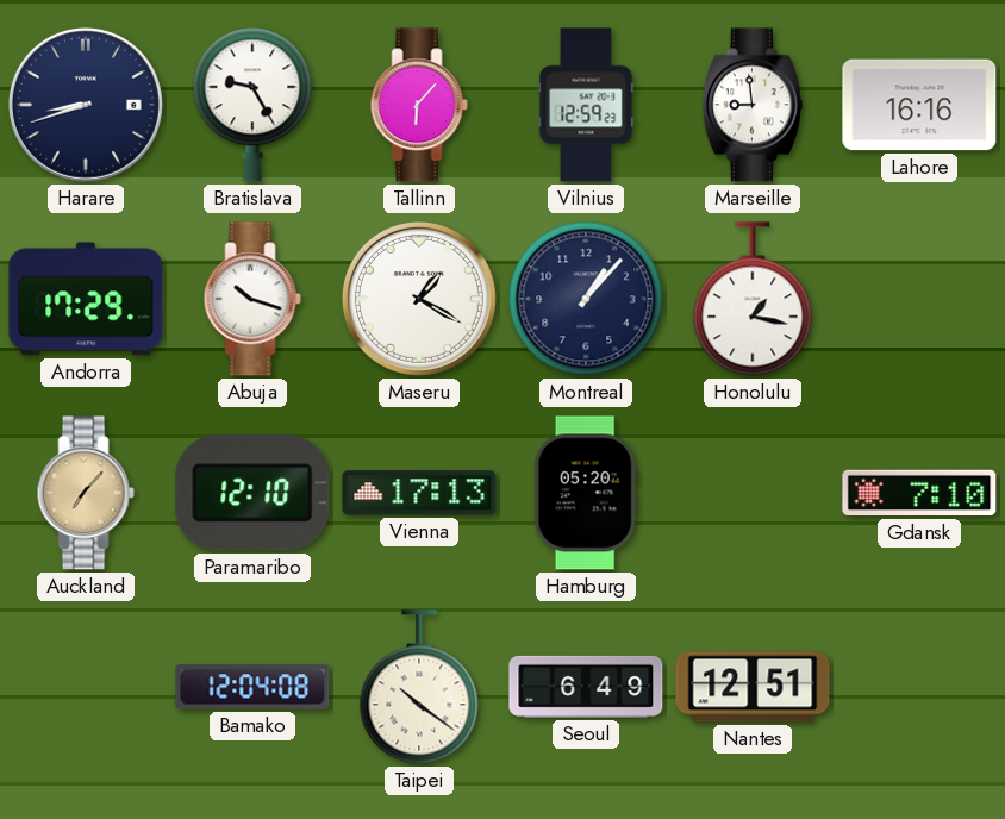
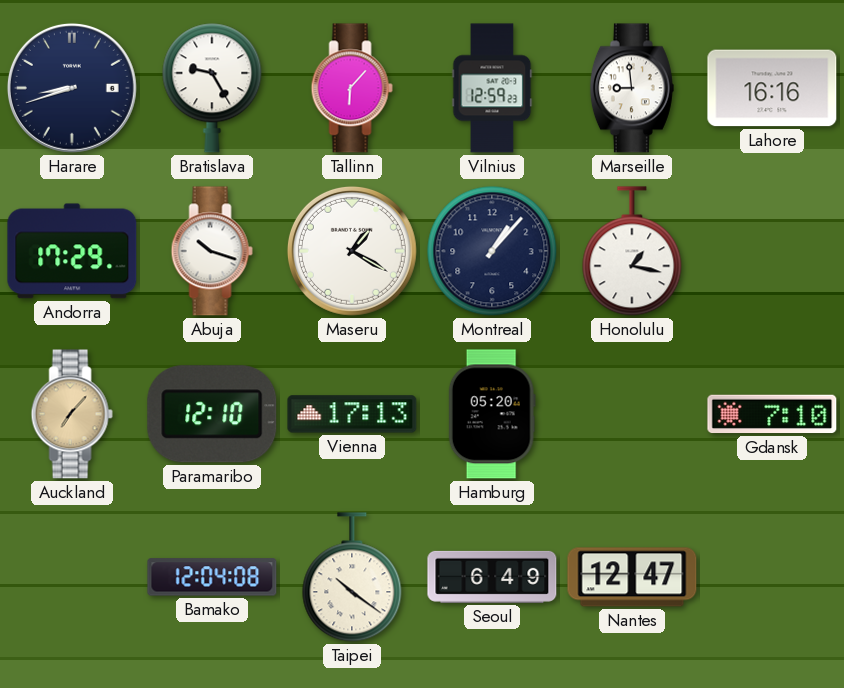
Nantes: 12:51 -> 12:47
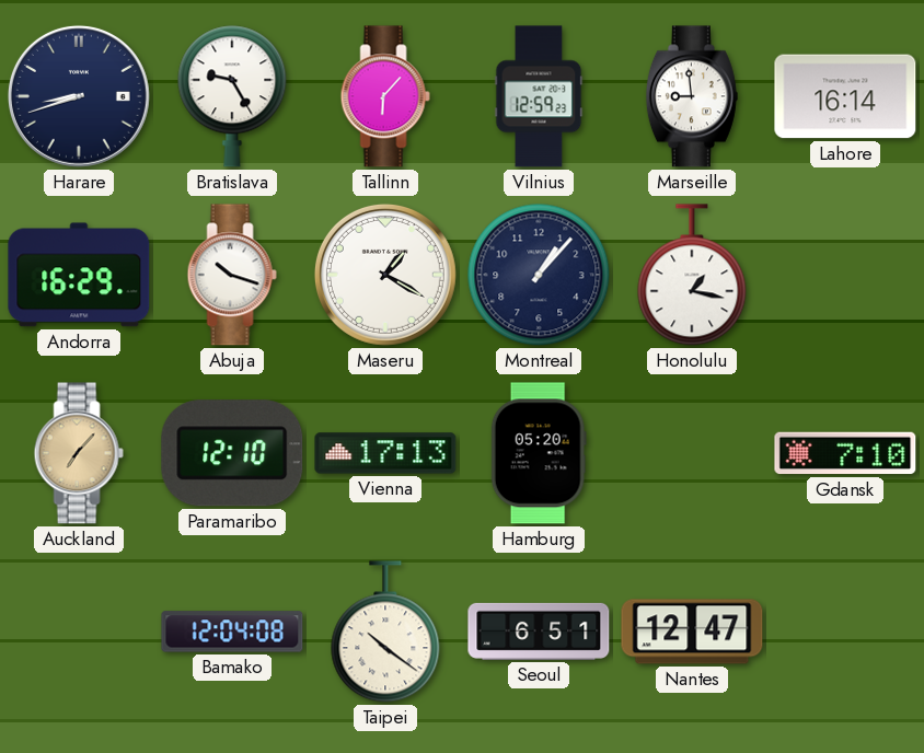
Lahore: 16:16 -> 16:14
Andorra: 17:29 -> 16:29
Seoul: 6:49 -> 6:51
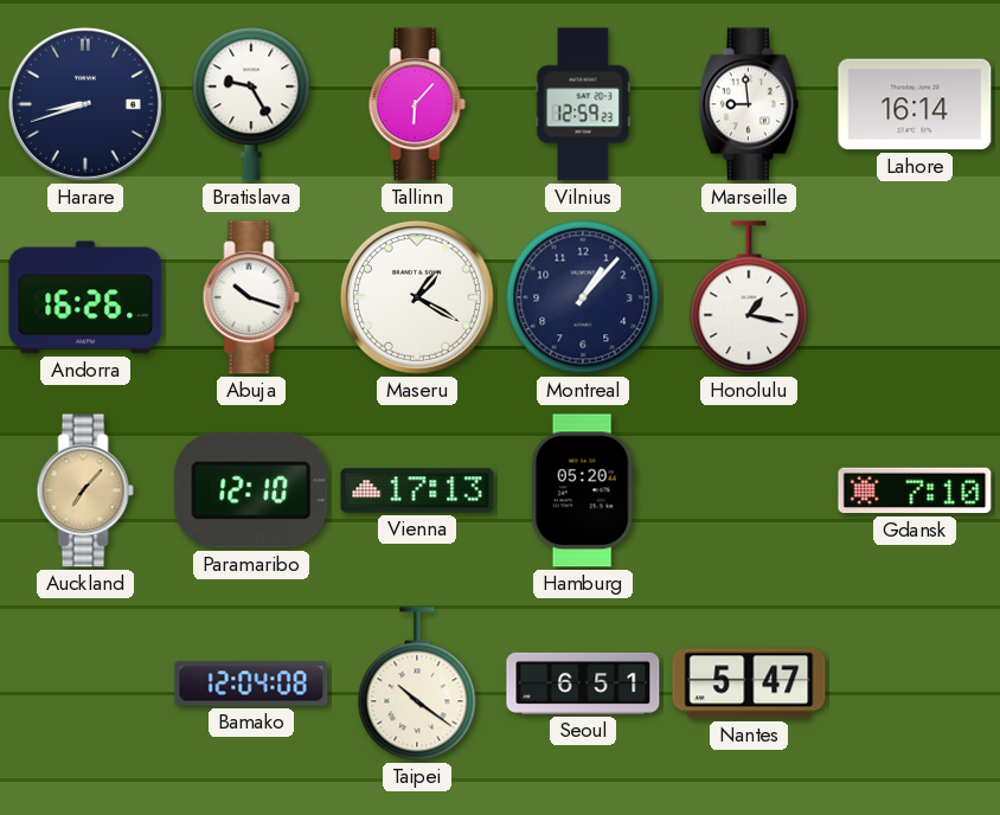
Andorra: 16:29 -> 16:26
Nantes: 12:47 -> 5:47
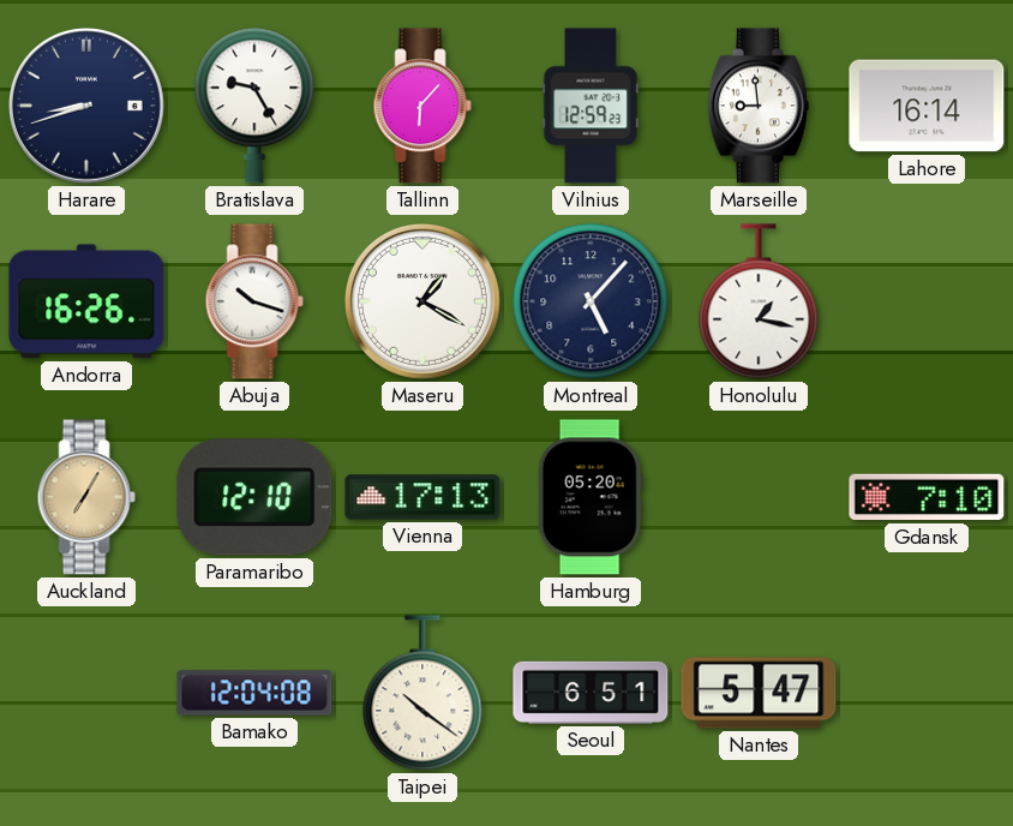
Montreal: 1:07 -> 5:07
Auckland: 7:07 -> 7:05
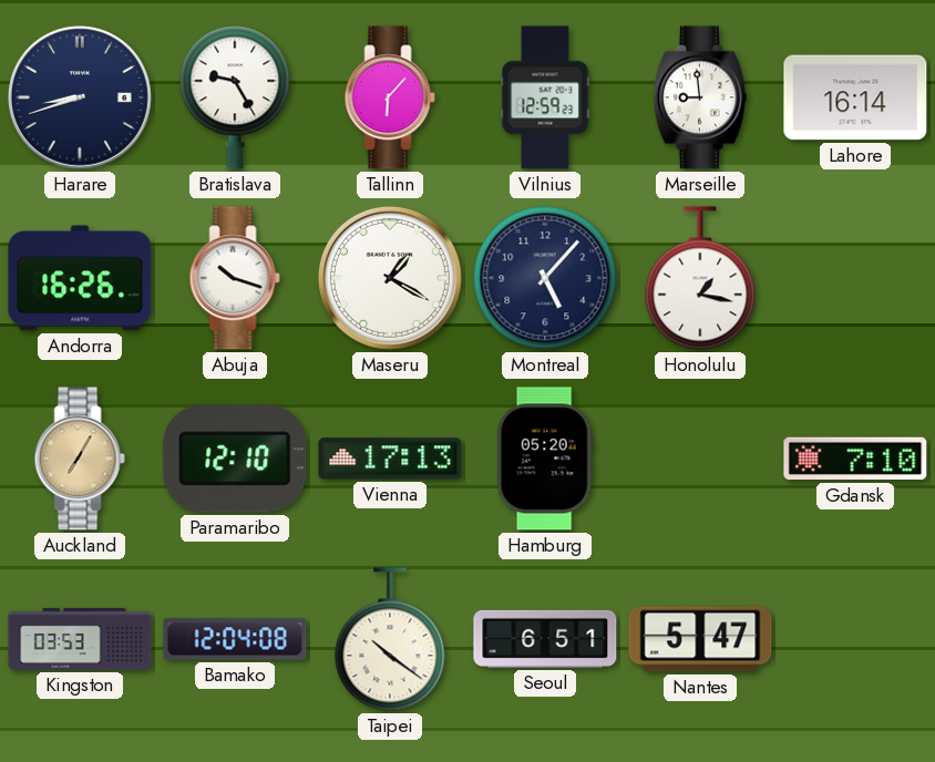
Kingston: none -> 03:53
